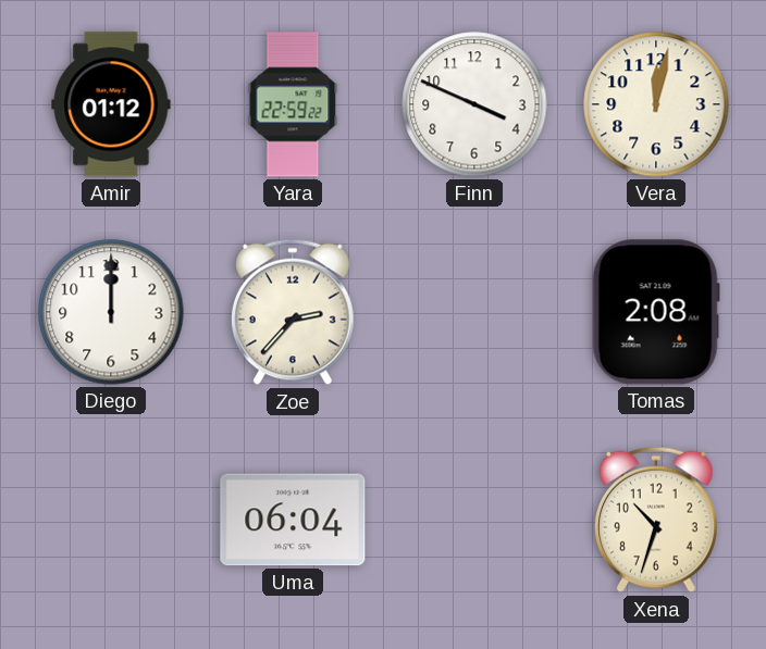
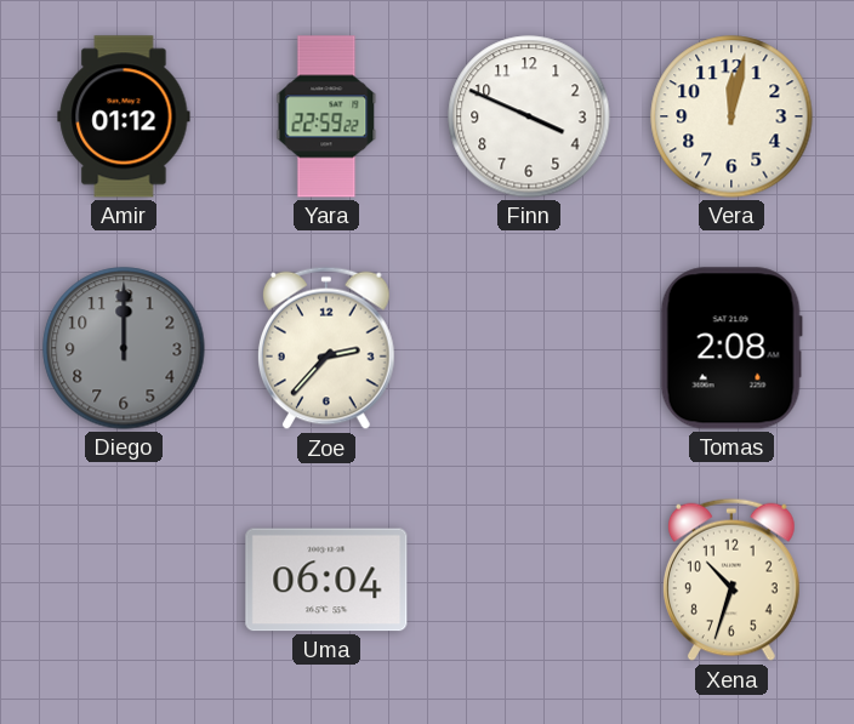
Diego dial: white -> grey
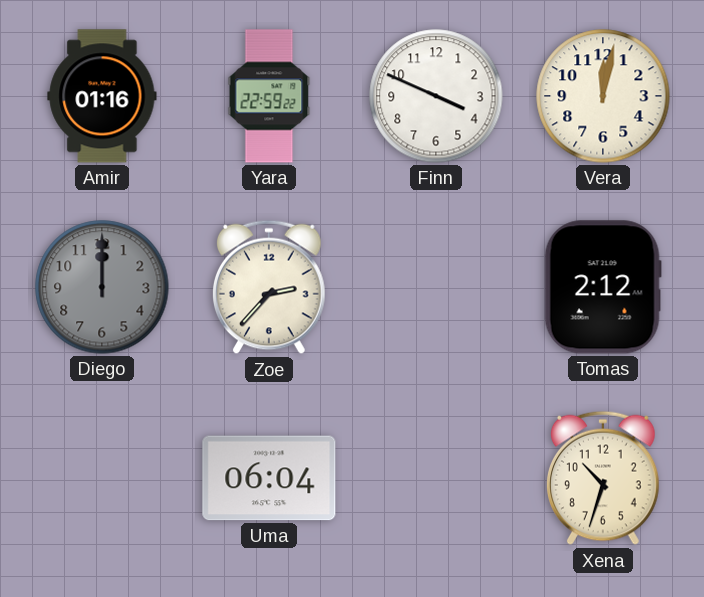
Amir: 01:12 -> 01:16
Tomas: 2:08 -> 2:12
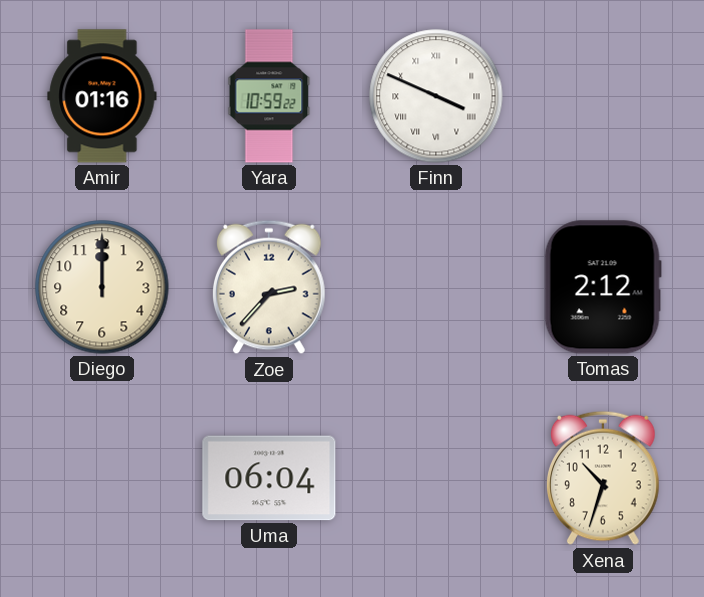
Yara: 22:59 -> 10:59
Finn numerals: Arabic -> Roman
Vera: 12:02 -> none
Diego dial: grey -> cream
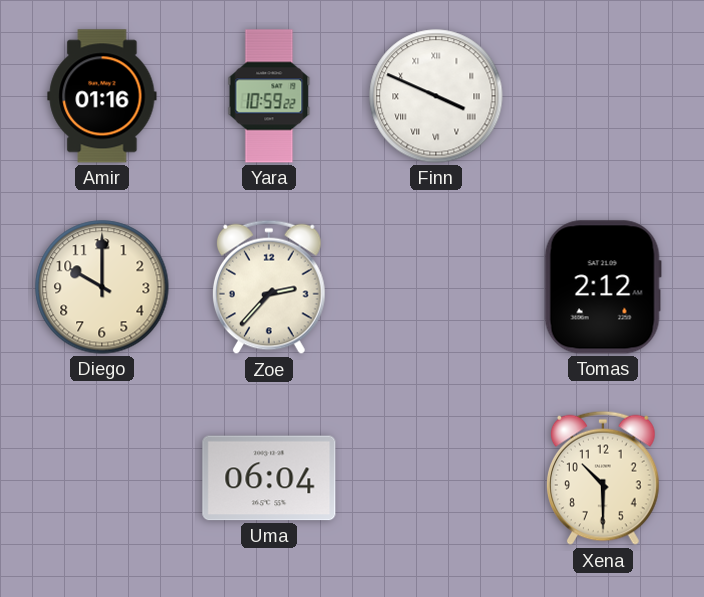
Diego: 12:00 -> 10:00
Xena: 10:33 -> 10:30
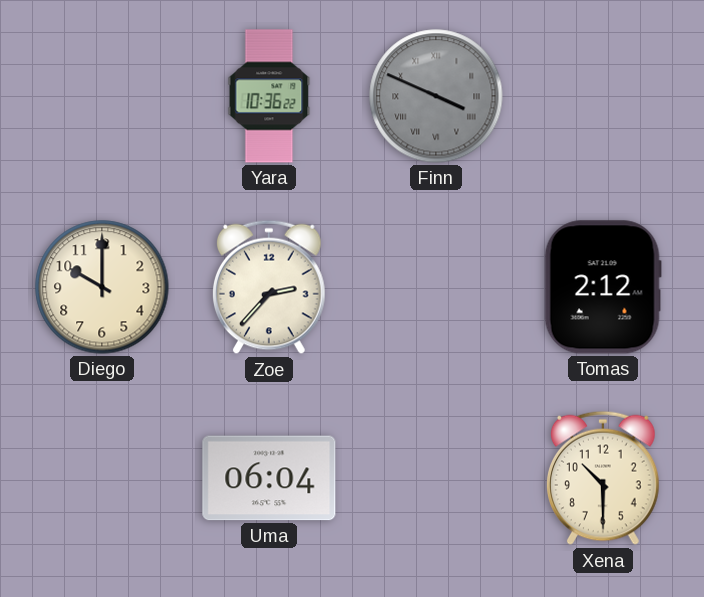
Amir: 01:16 -> none
Yara: 10:59 -> 10:36
Finn dial: white -> grey
